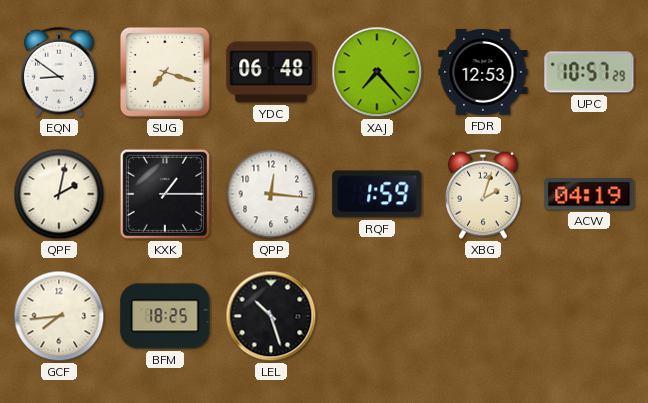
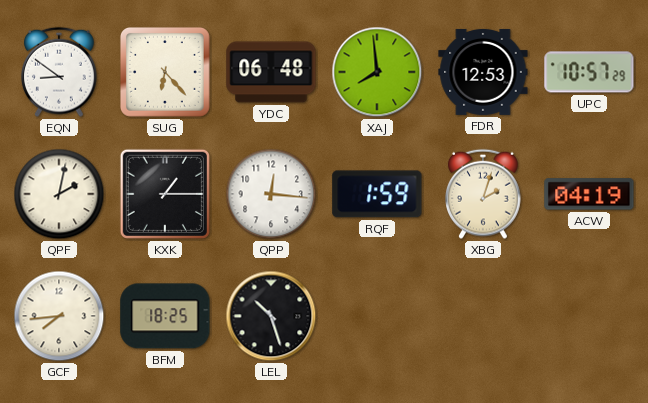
SUG: 7:18 -> 6:23
XAJ: 7:23 -> 7:59
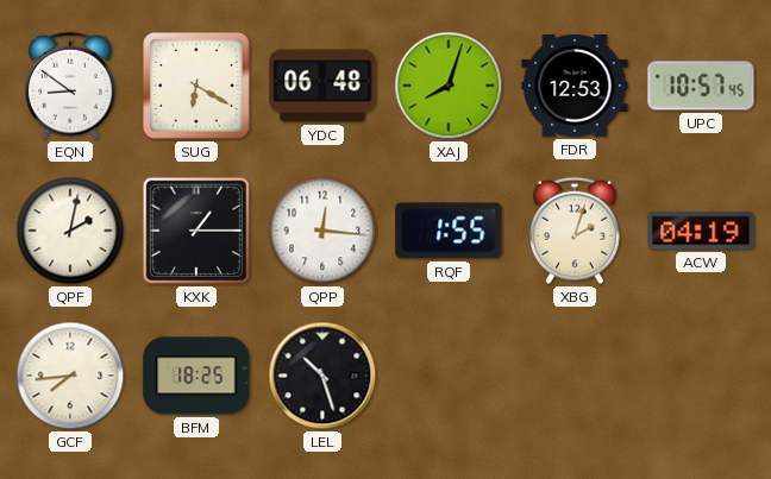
SUG: 6:23 -> 6:20
XAJ: 7:59 -> 8:03
UPC: 10:57:29 -> 10:57:45
RQF: 1:59 -> 1:55
